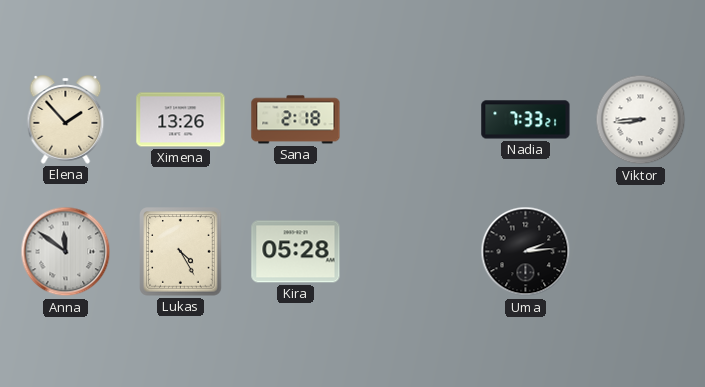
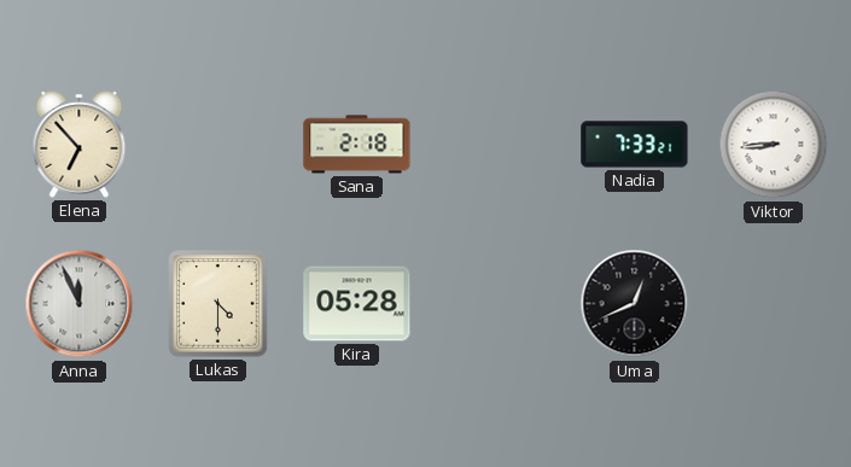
Elena: 1:53 -> 6:53
Ximena: 13:26 -> none
Anna: 11:51 -> 11:56
Lukas: 4:25 -> 4:30
Uma: 2:14 -> 12:41
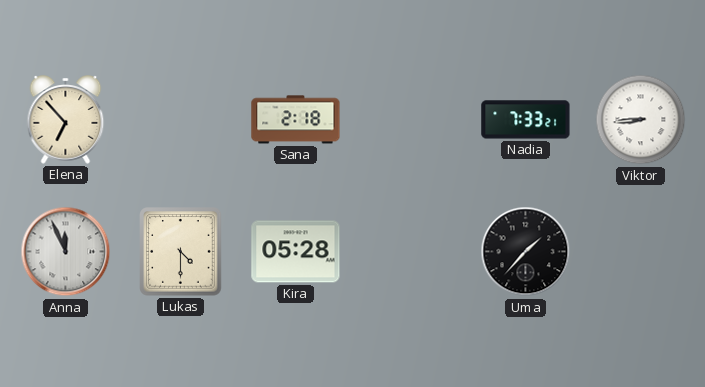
Uma: 12:41 -> 1:37
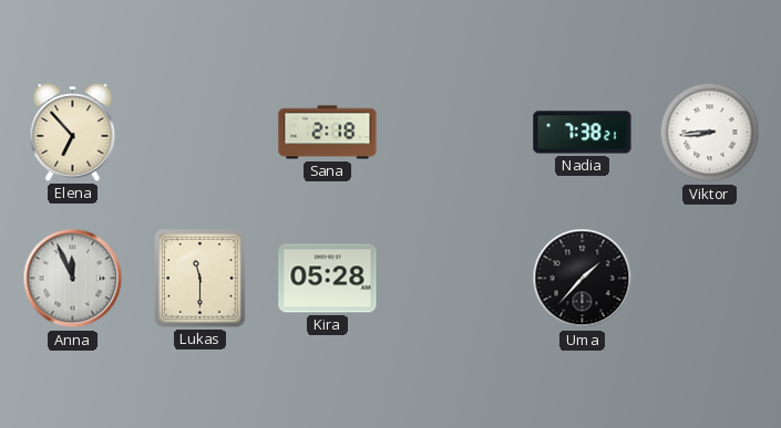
Nadia: 7:33 -> 7:38
Lukas: 4:30 -> 11:30
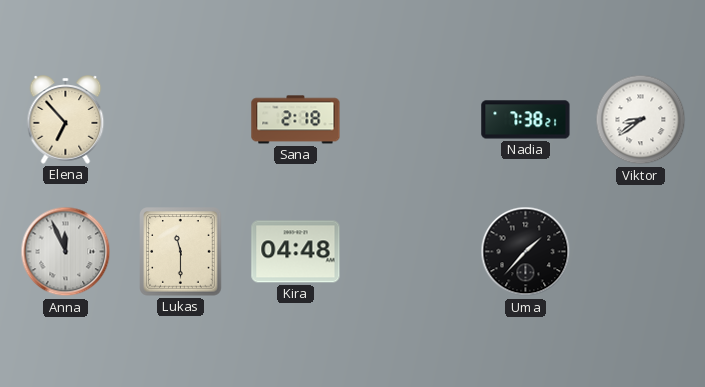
Viktor: 8:44 -> 8:39
Kira: 05:28 -> 04:48
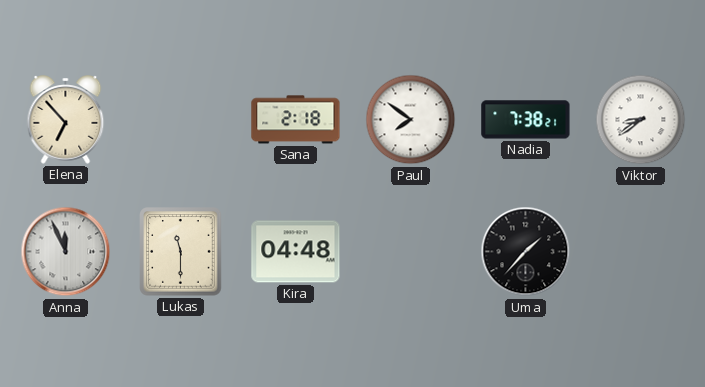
Paul: none -> 7:51
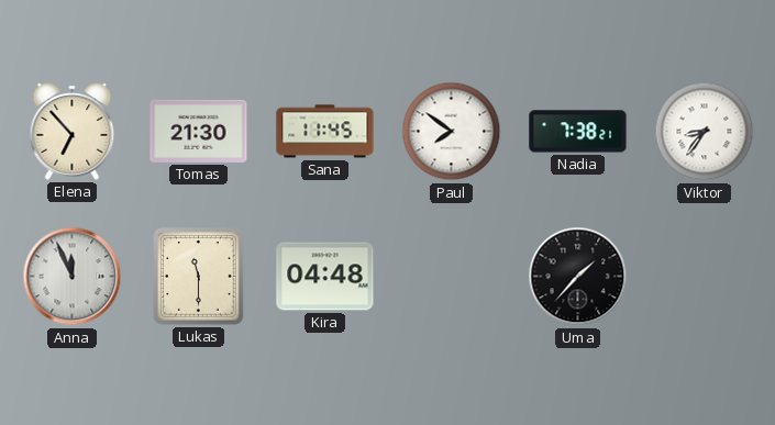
Tomas: none -> 21:30
Sana: 2:18 -> 11:45
Viktor: 8:39 -> 8:36
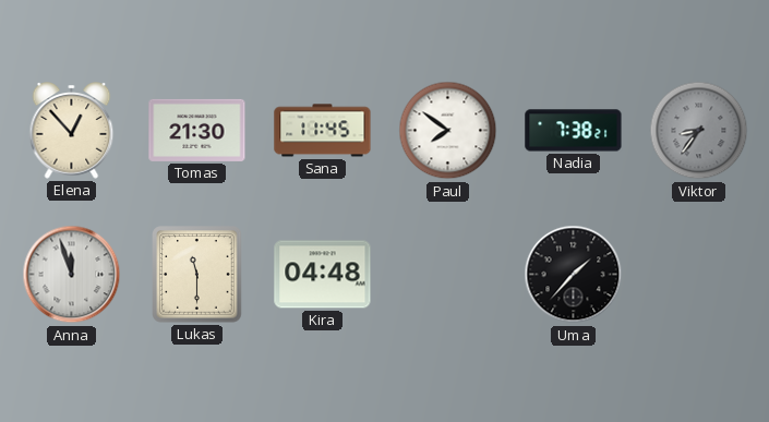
Elena: 6:53 -> 12:53
Viktor dial: white -> grey
Anna: 11:56 -> 11:57
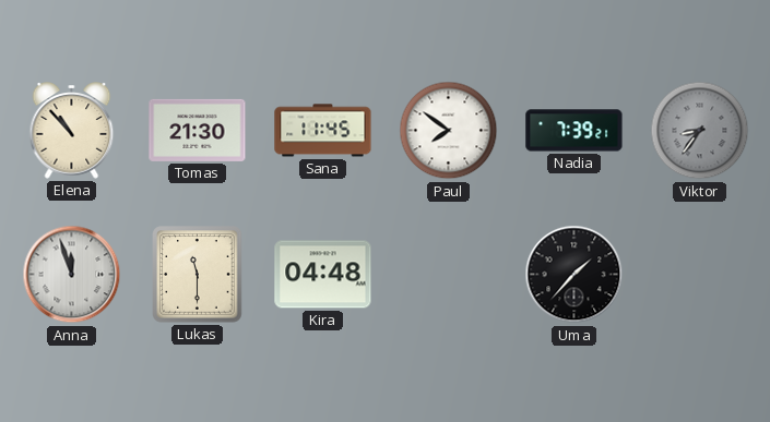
Elena: 12:53 -> 10:53
Nadia: 7:38 -> 7:39
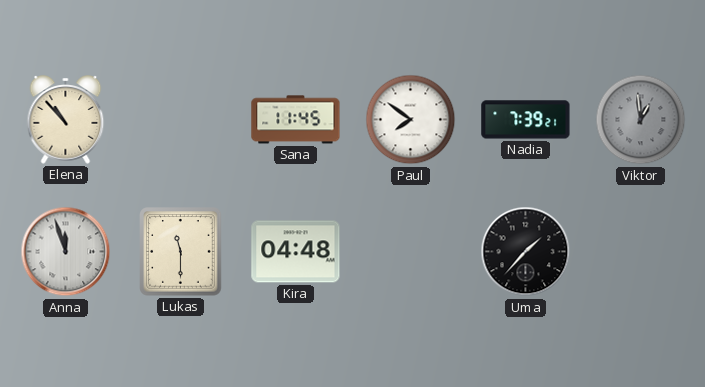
Tomas: 21:30 -> none
Viktor: 8:36 -> 12:59
